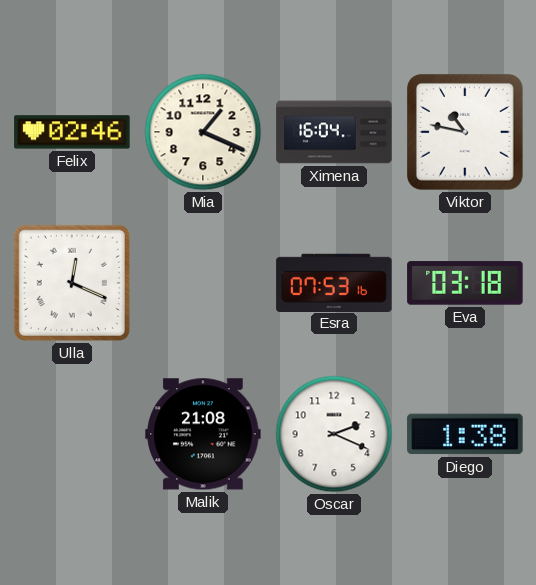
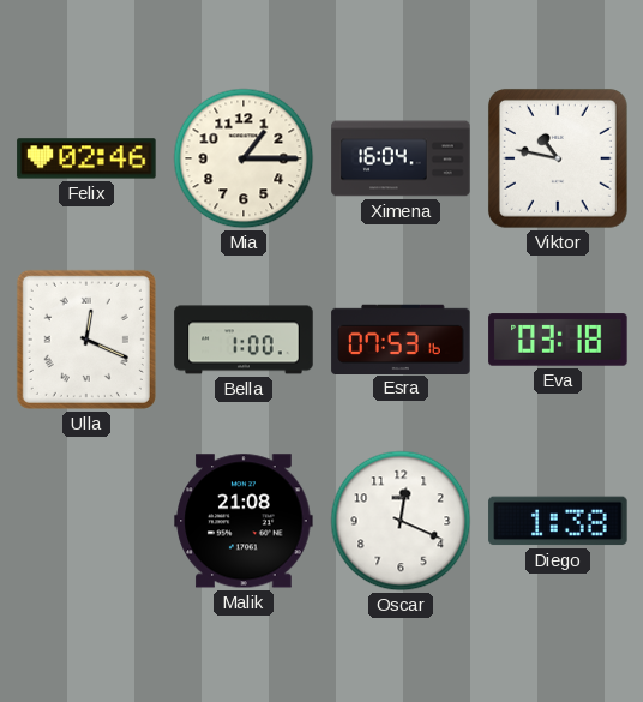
Mia: 1:19 -> 1:15
Bella: none -> 1:00
Oscar: 2:19 -> 12:19
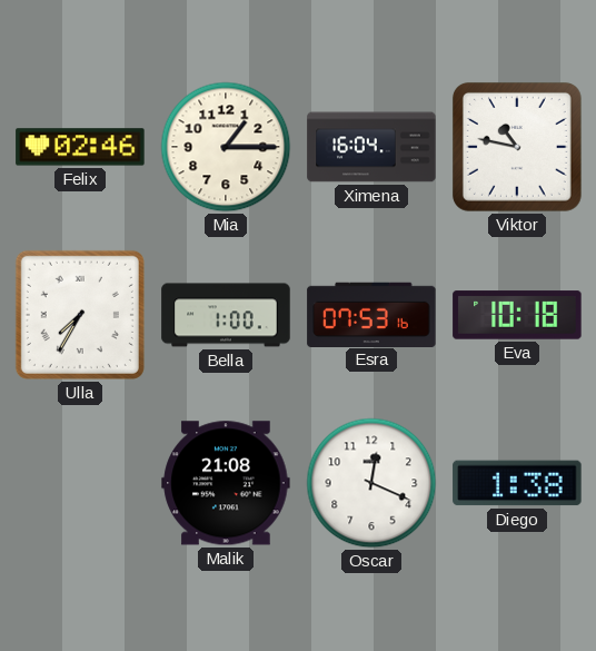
Ulla: 12:19 -> 7:35
Eva: 03:18 -> 10:18
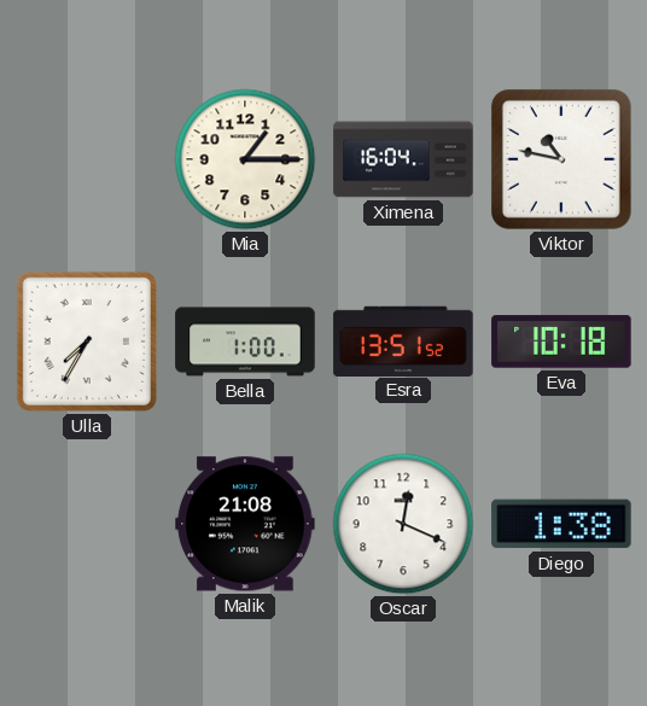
Felix: 02:46 -> none
Esra: 07:53 -> 13:51
